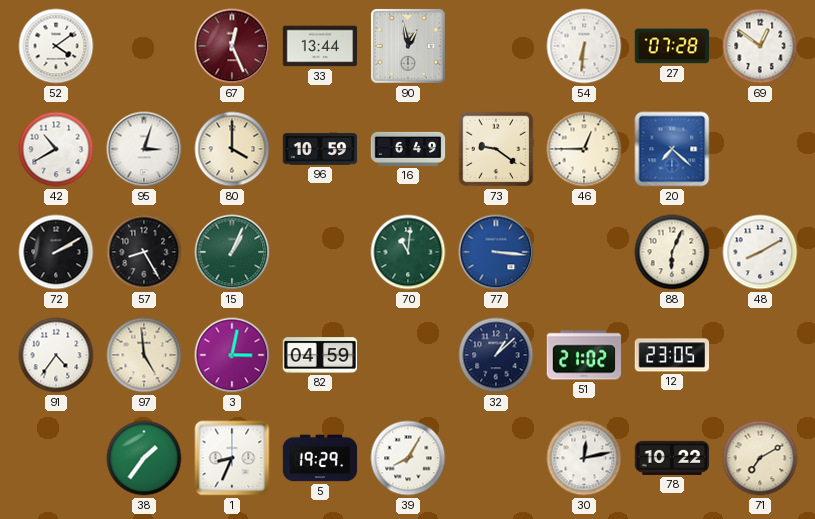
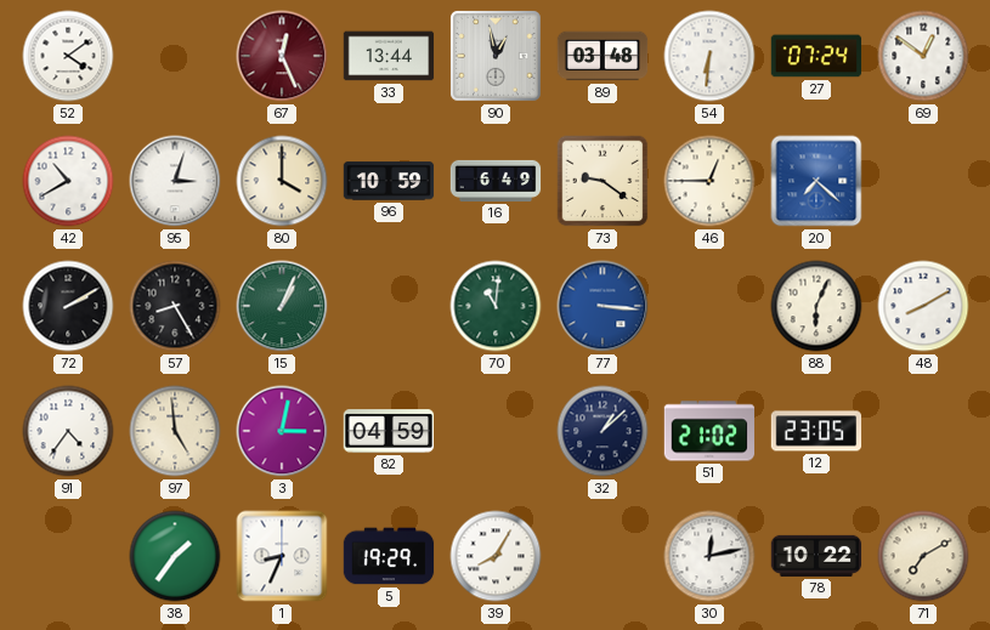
89: none -> 03:48
27: 07:28 -> 07:24
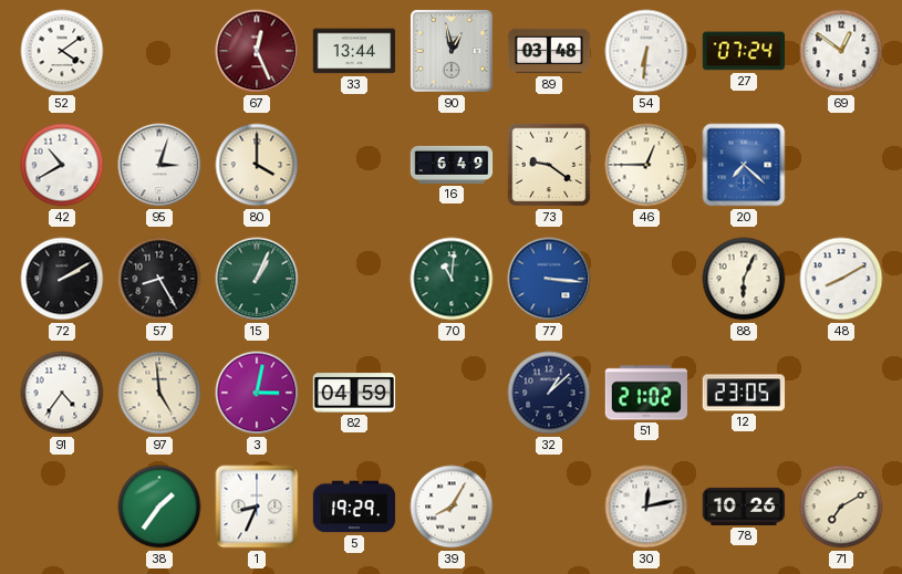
96: 10:59 -> none
78: 10:22 -> 10:26
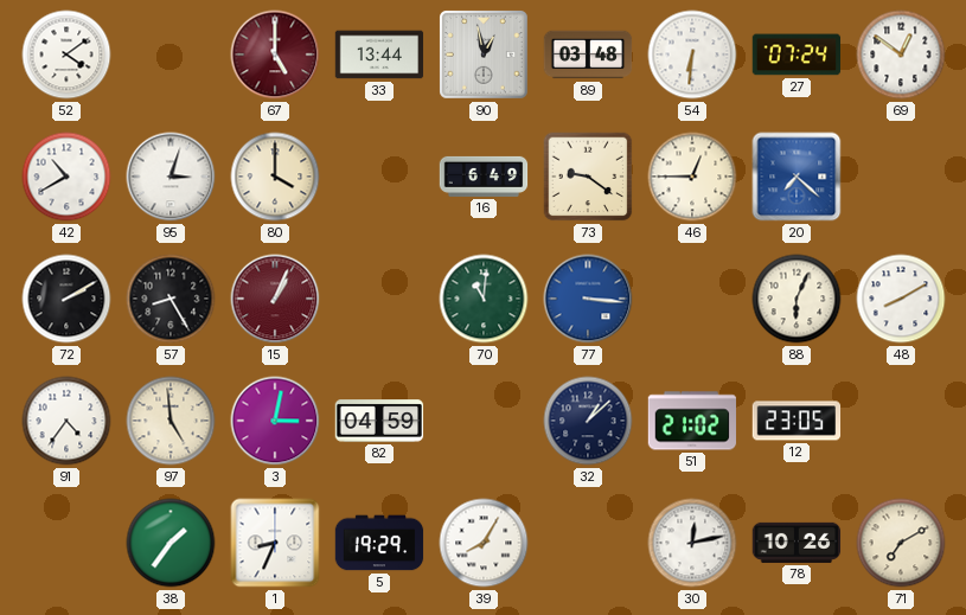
67: 12:26 -> 5:00
15 dial: green -> burgundy
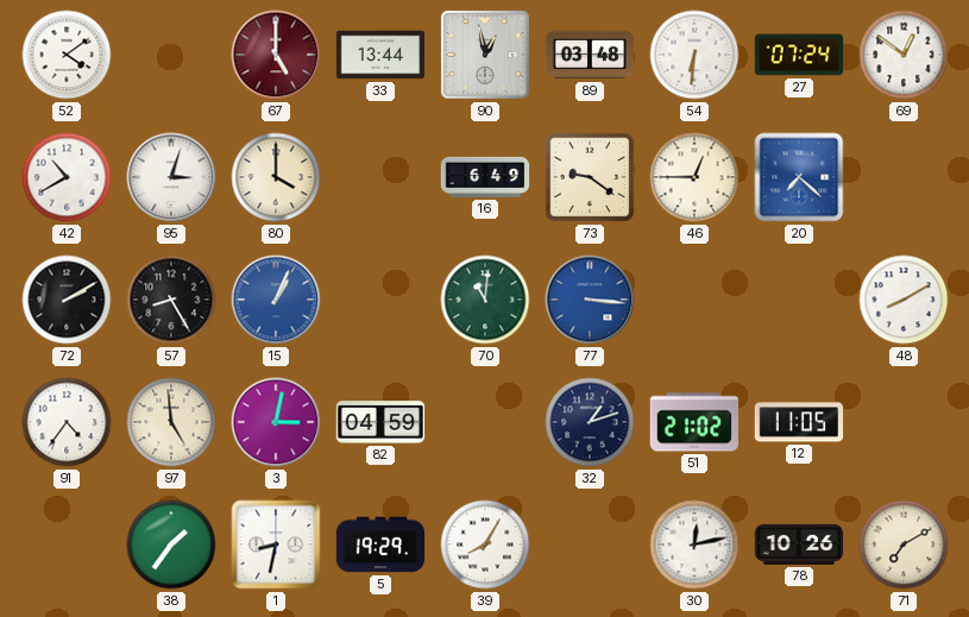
15 dial: burgundy -> blue
88: 6:04 -> none
32: 1:08 -> 1:12
12: 23:05 -> 11:05
1: 8:34 -> 8:32
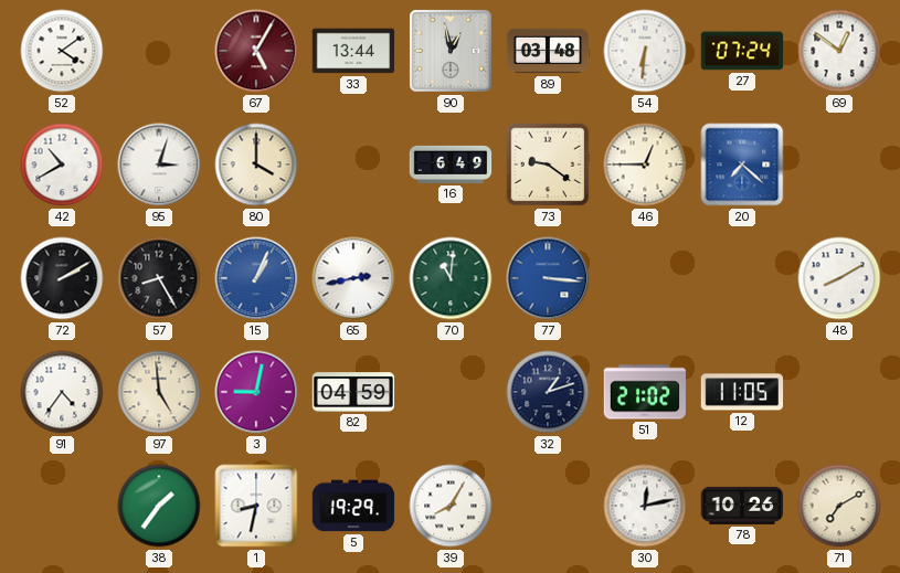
67: 5:00 -> 5:05
65: none -> 2:43
3: 3:02 -> 9:02
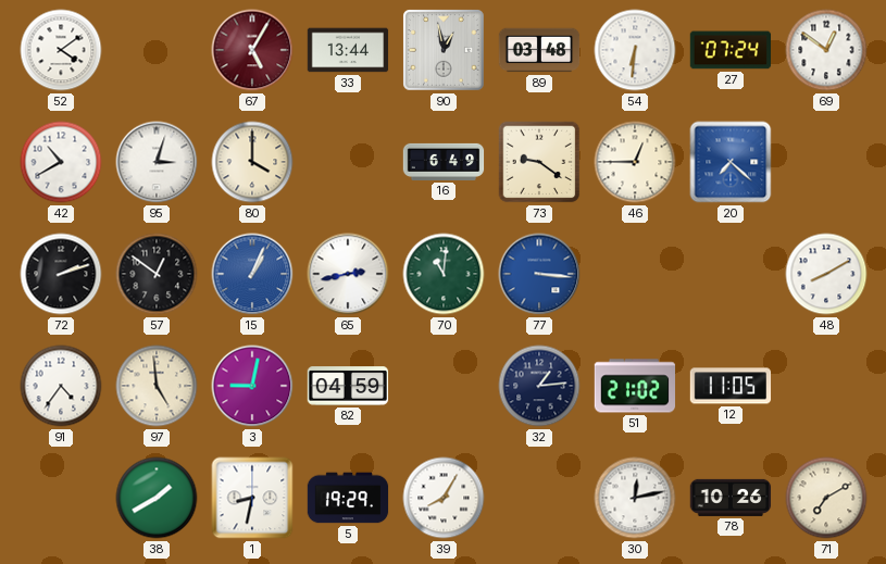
72: 2:10 -> 2:12
57: 8:25 -> 12:51
32: 1:12 -> 1:14
38: 1:36 -> 1:40
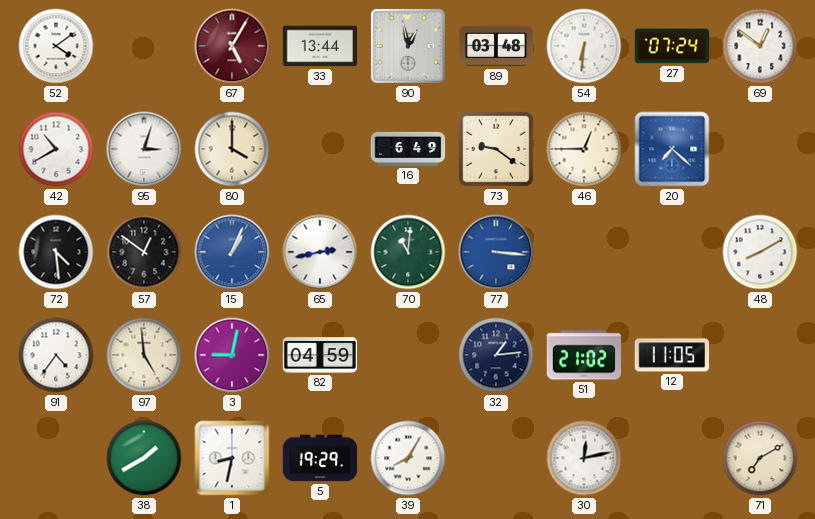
72: 2:12 -> 4:29
78: 10:26 -> none
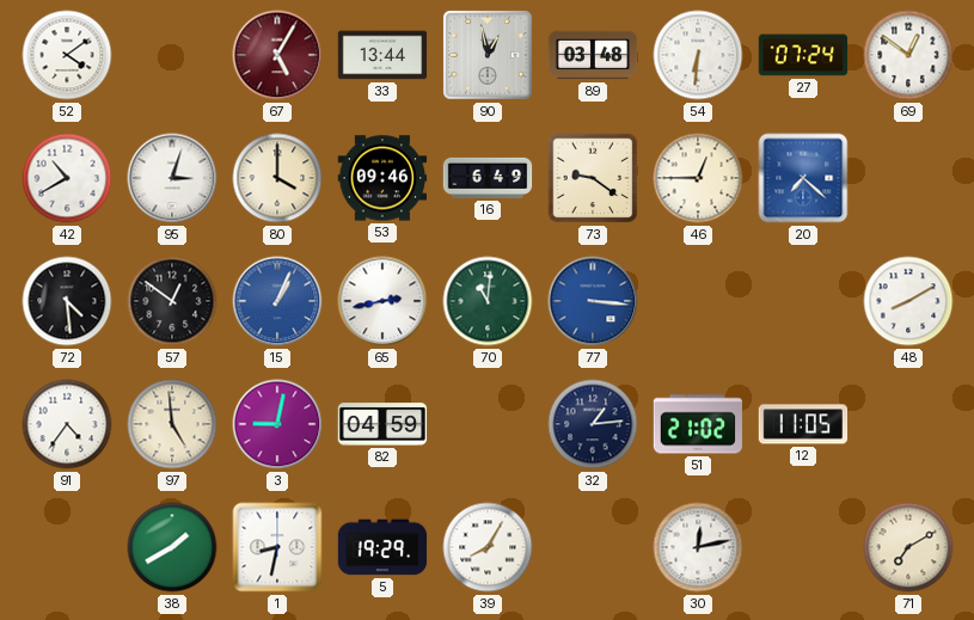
53: none -> 09:46
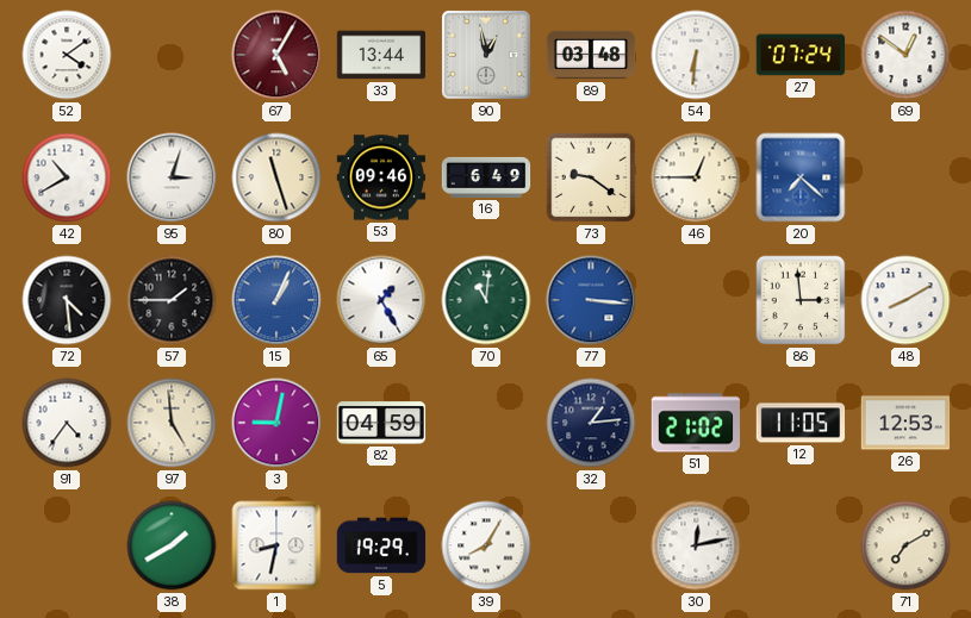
80: 4:00 -> 11:27
57: 12:51 -> 1:45
65: 2:43 -> 1:25
86: none -> 2:59
26: none -> 12:53
